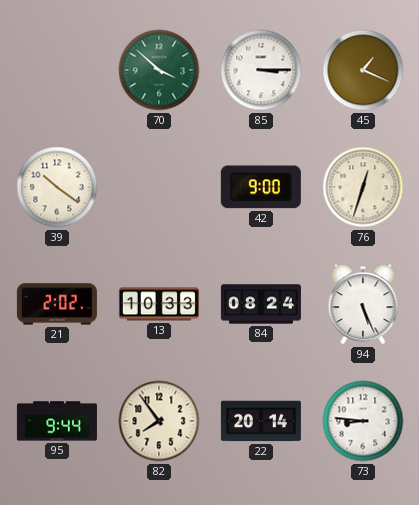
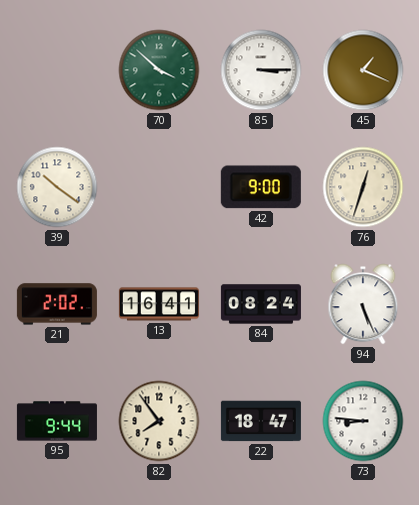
13: 10:33 -> 16:41
22: 20:14 -> 18:47
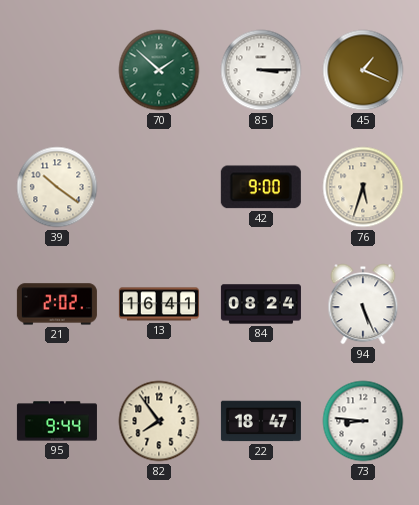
70: 3:52 -> 1:52
76: 12:33 -> 5:33
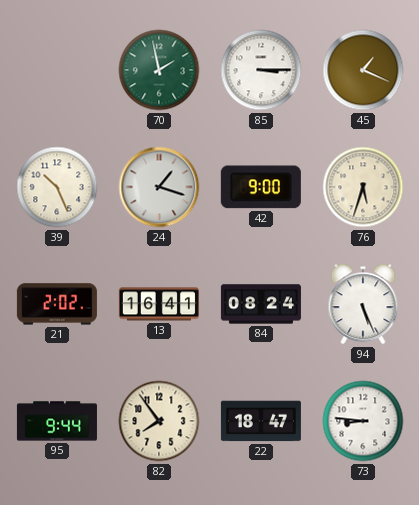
70: 1:52 -> 1:58
39: 10:21 -> 10:26
24: none -> 1:18
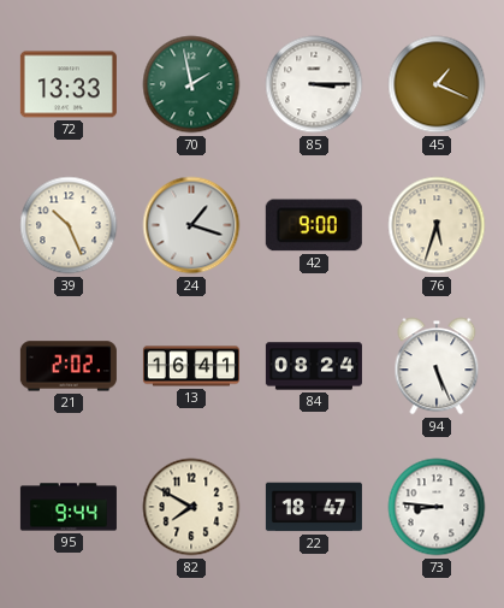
72: none -> 13:33
82: 7:54 -> 7:50
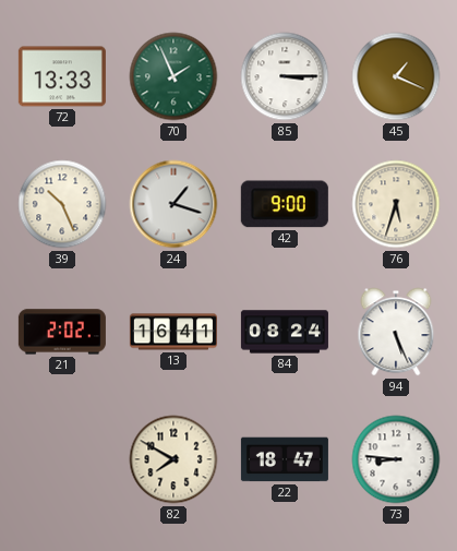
70: 1:58 -> 1:56
95: 9:44 -> none
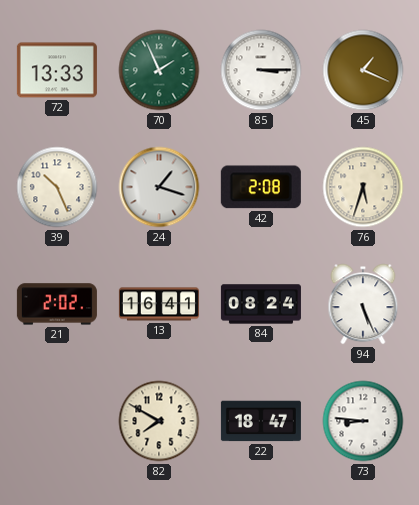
42: 9:00 -> 2:08
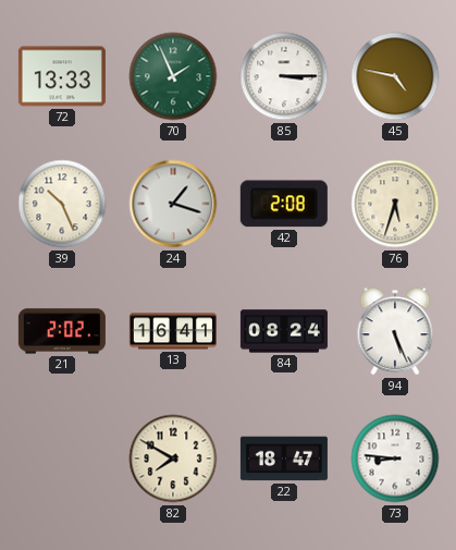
45: 1:19 -> 4:47
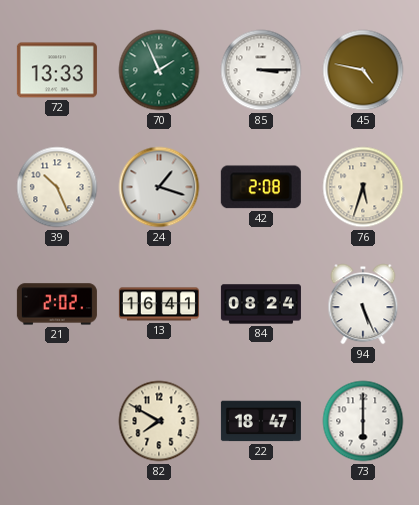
73: 8:46 -> 6:00
